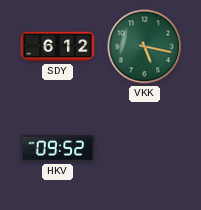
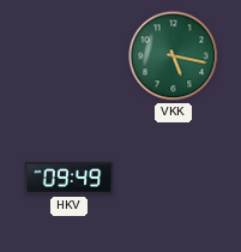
SDY: 6:12 -> none
HKV: 09:52 -> 09:49
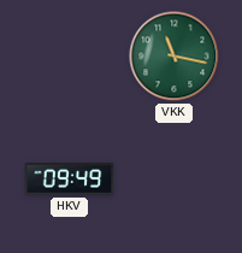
VKK: 5:17 -> 11:17
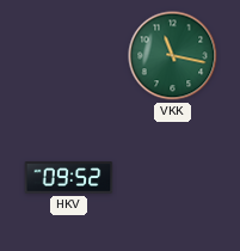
HKV: 09:49 -> 09:52
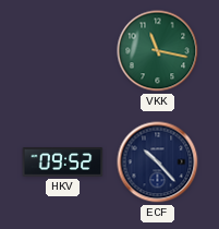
ECF: none -> 10:23
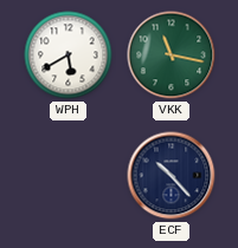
WPH: none -> 5:40
HKV: 09:52 -> none
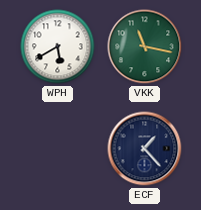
ECF: 10:23 -> 1:23
